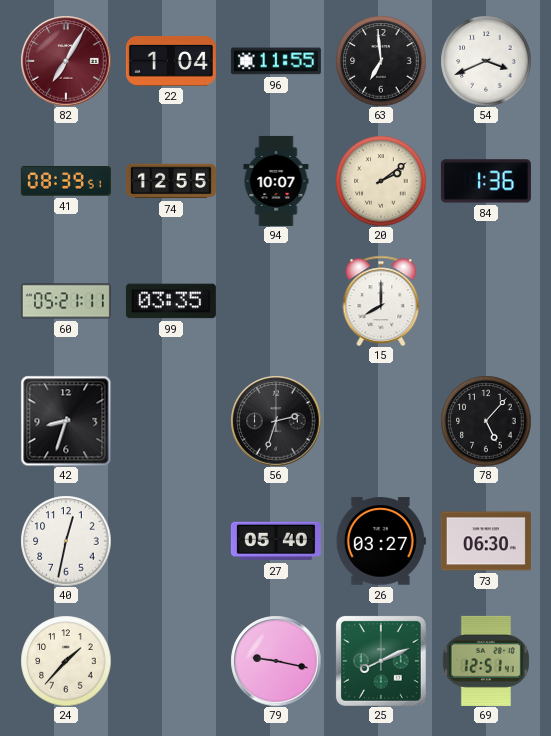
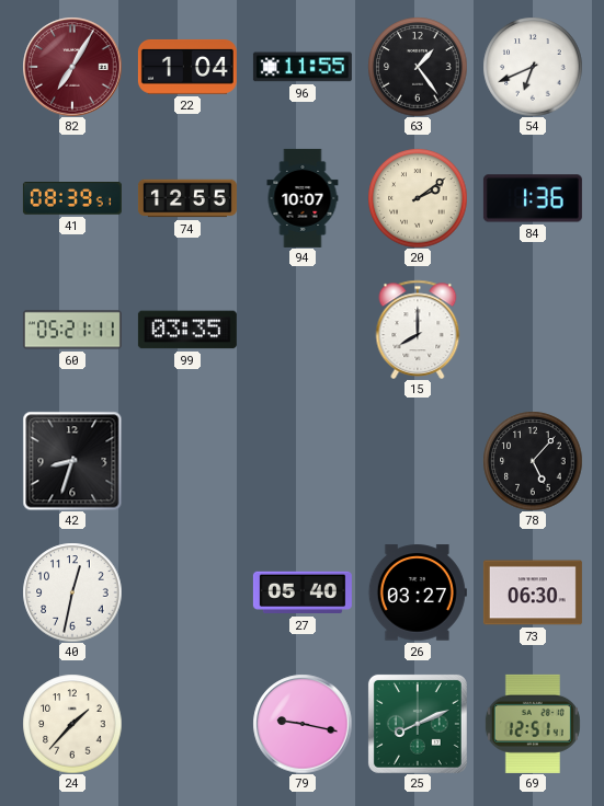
63: 6:59 -> 1:24
54: 3:41 -> 6:41
56: 2:33 -> none
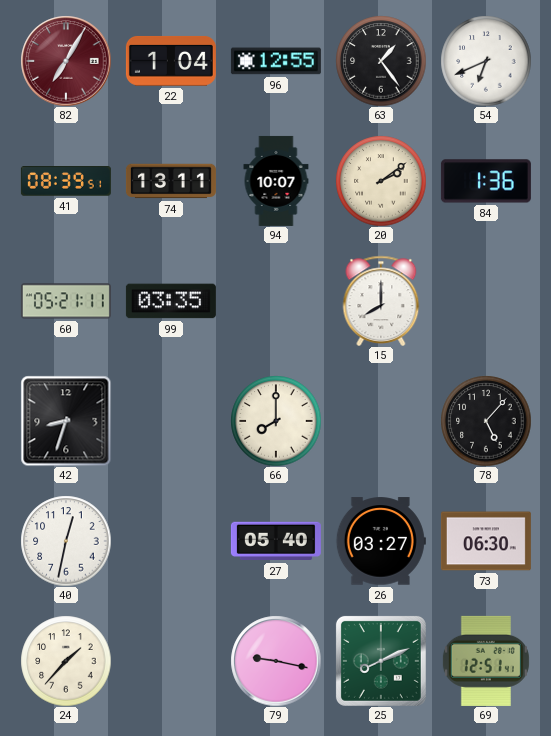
96: 11:55 -> 12:55
74: 12:55 -> 13:11
66: none -> 8:00
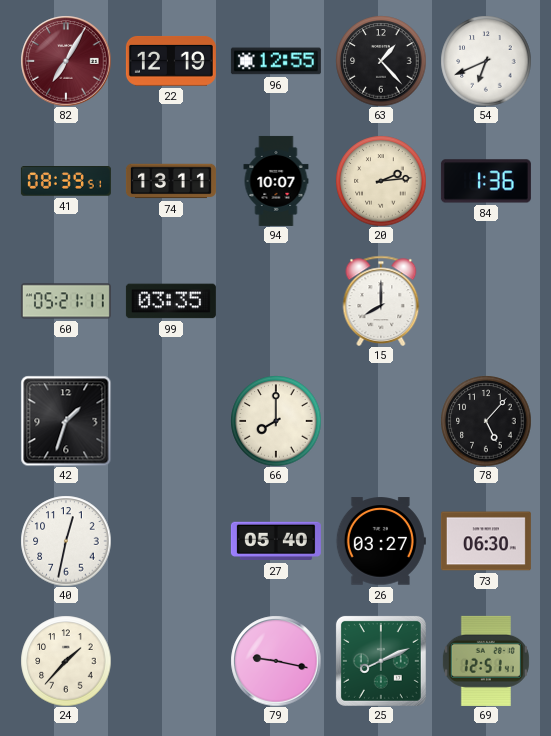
22: 1:04 -> 12:19
63: 1:24 -> 1:23
20: 2:09 -> 2:14
42: 8:33 -> 1:33
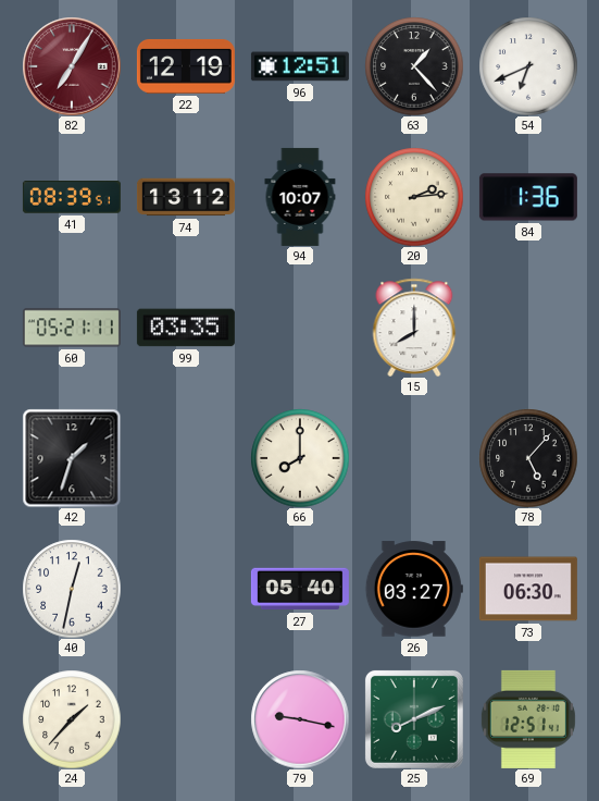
96: 12:55 -> 12:51
74: 13:11 -> 13:12
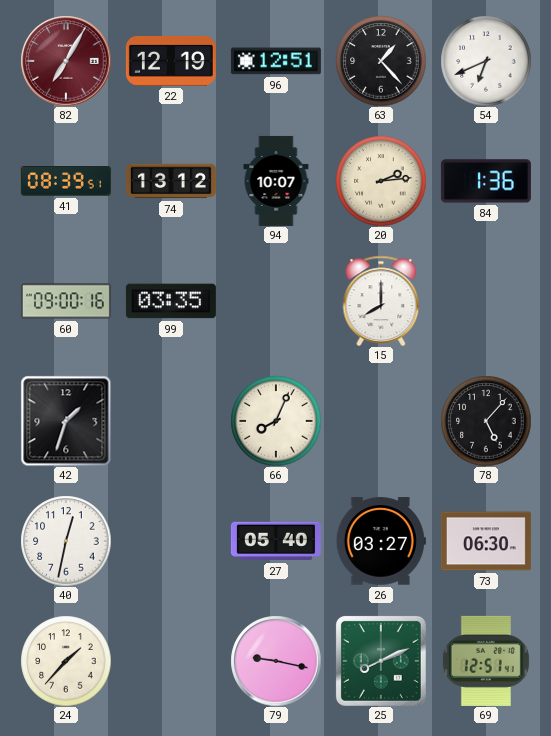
60: 05:21 -> 09:00
66: 8:00 -> 8:04
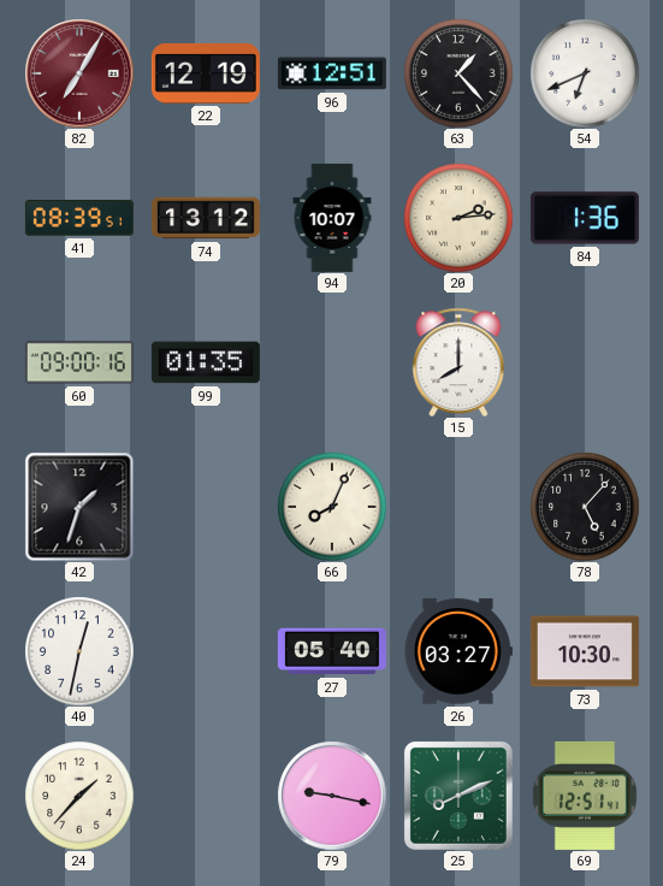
99: 03:35 -> 01:35
73: 06:30 -> 10:30
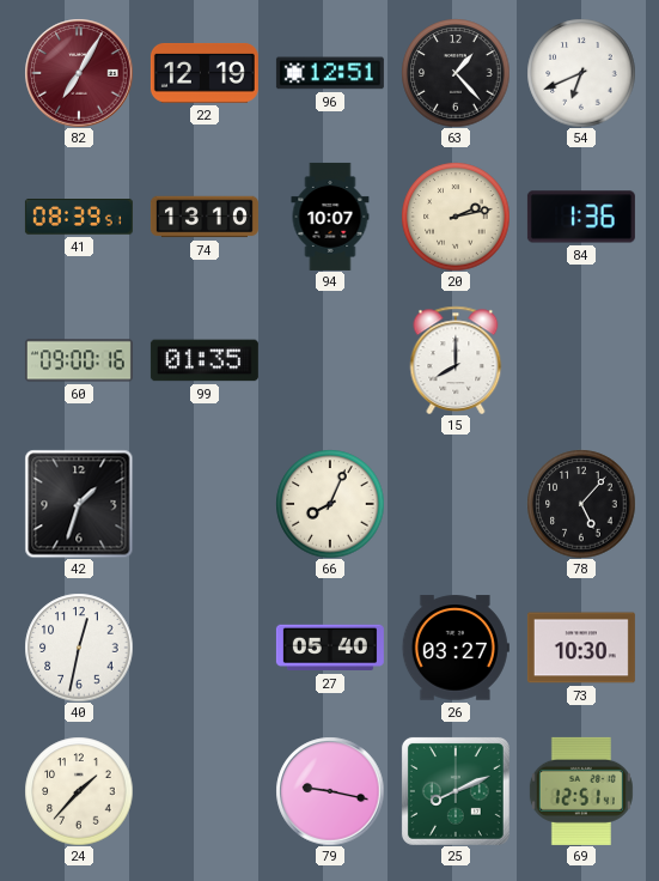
74: 13:12 -> 13:10
20: 2:14 -> 2:13
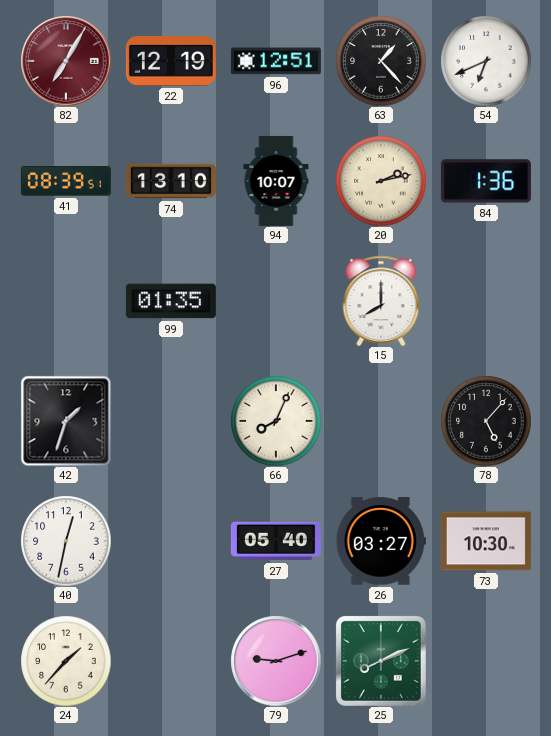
60: 09:00 -> none
79: 9:17 -> 9:12
69: 12:51 -> none
